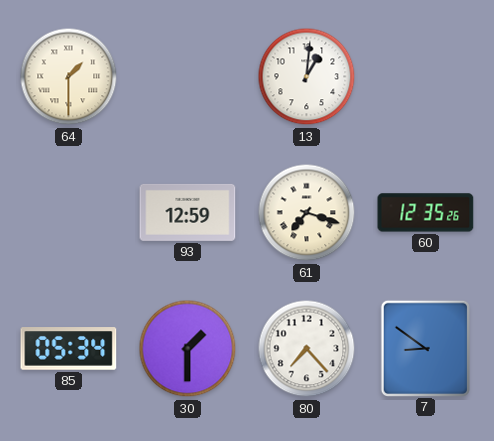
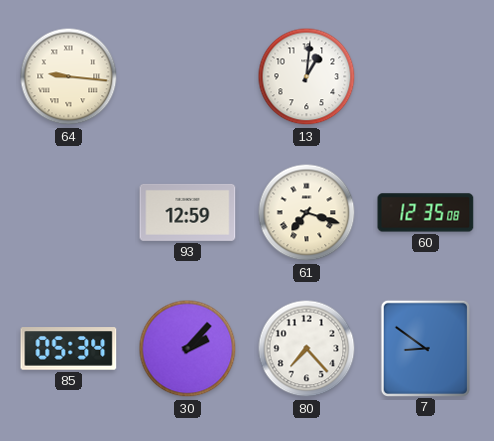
64: 1:30 -> 9:16
60: 12:35:26 -> 12:35:08
30: 1:30 -> 2:07
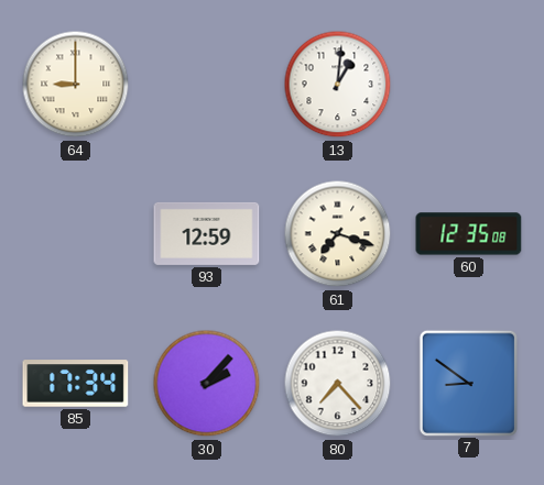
64: 9:16 -> 9:00
85: 05:34 -> 17:34
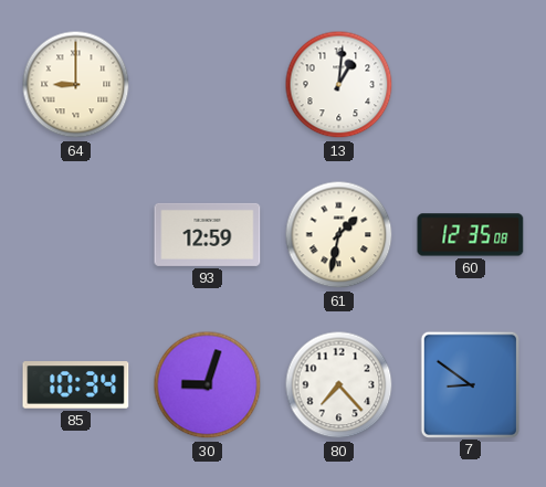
61: 7:18 -> 1:32
85: 17:34 -> 10:34
30: 2:07 -> 9:03
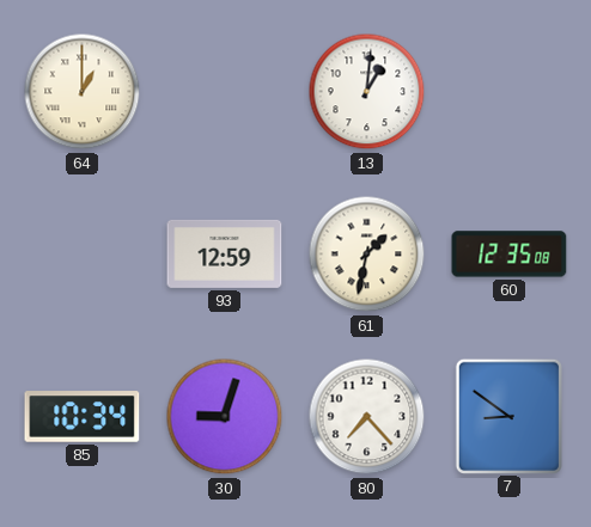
64: 9:00 -> 1:00
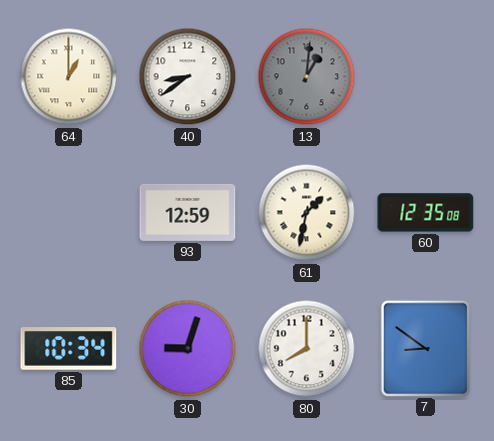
40: none -> 8:39
13 dial: white -> grey
80: 7:23 -> 8:00
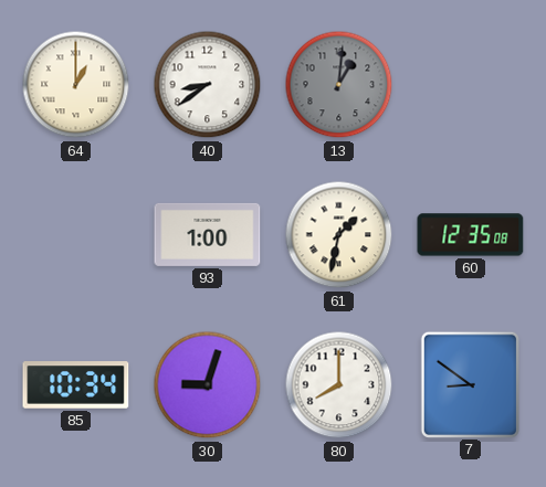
93: 12:59 -> 1:00
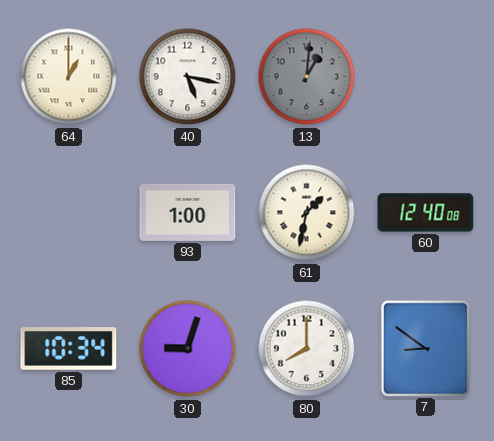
40: 8:39 -> 5:17
60: 12:35 -> 12:40
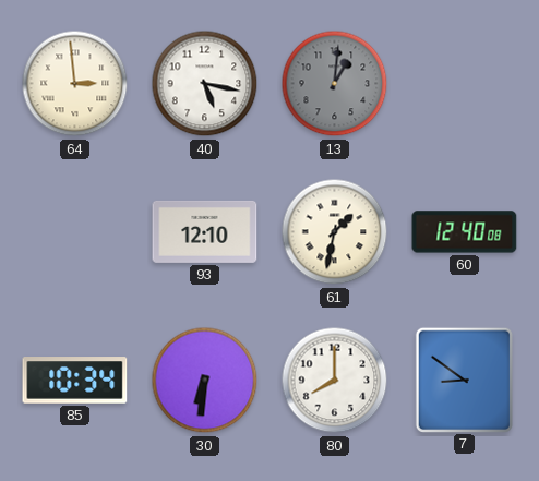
64: 1:00 -> 2:59
93: 1:00 -> 12:10
30: 9:03 -> 6:31
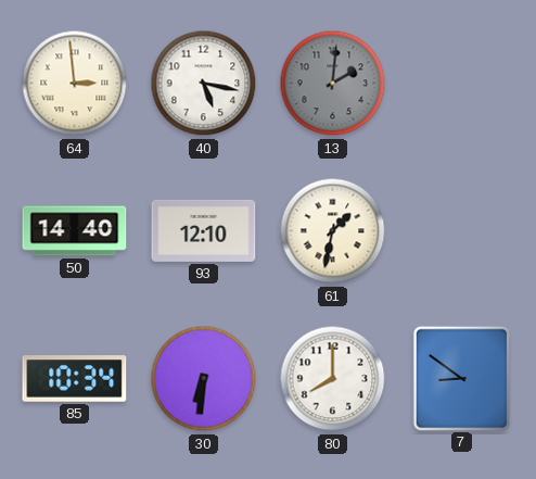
13: 1:01 -> 2:01
50: none -> 14:40
60: 12:40 -> none
